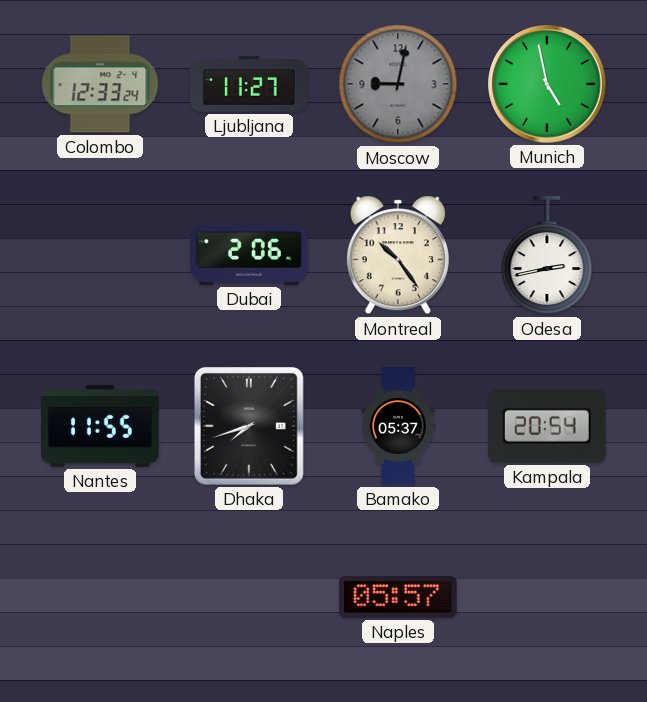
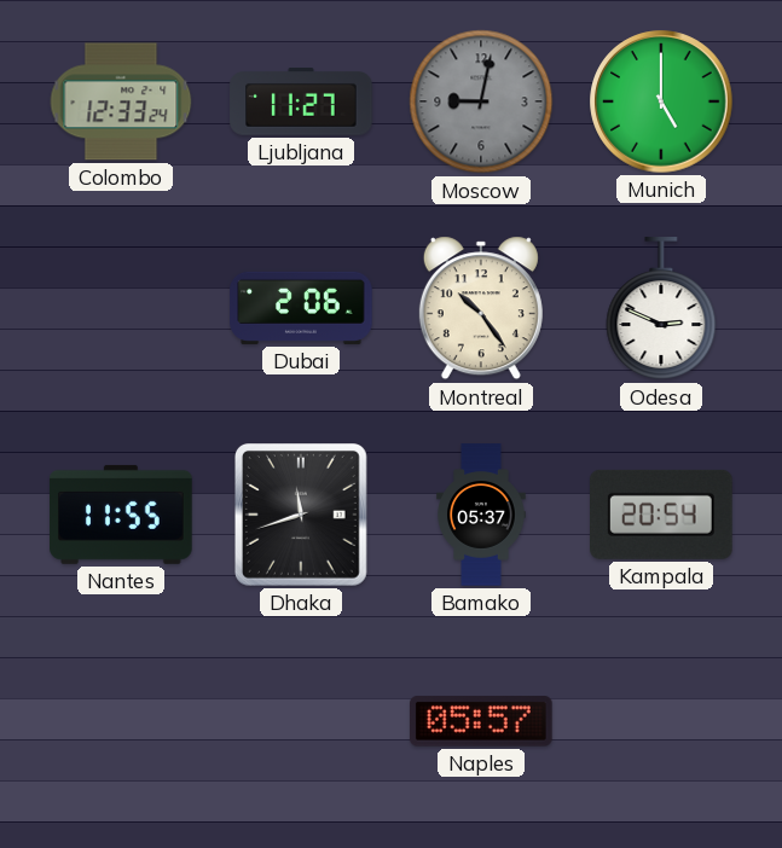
Munich: 4:58 -> 5:00
Odesa: 2:43 -> 2:49
Dhaka: 7:42 -> 11:42
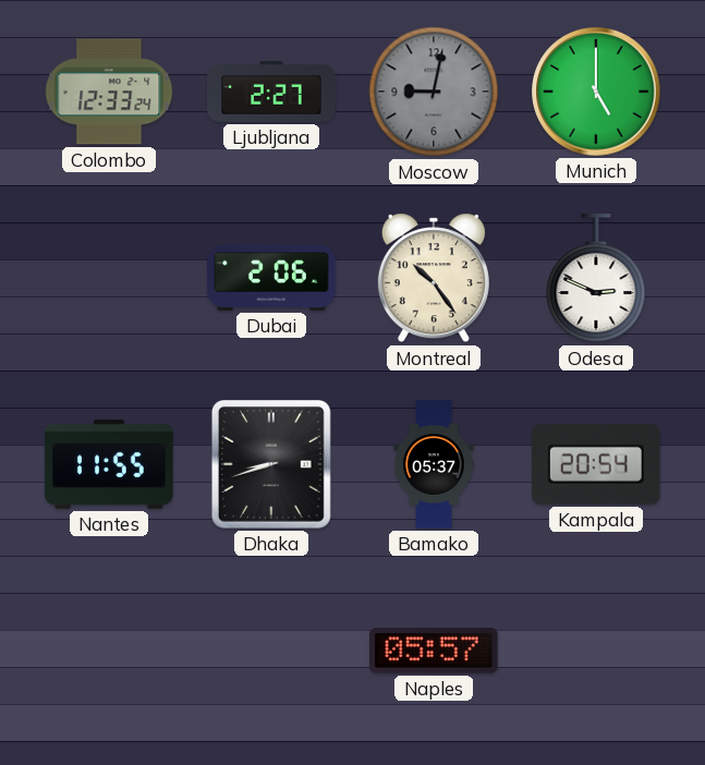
Ljubljana: 11:27 -> 2:27
Dhaka: 11:42 -> 8:42
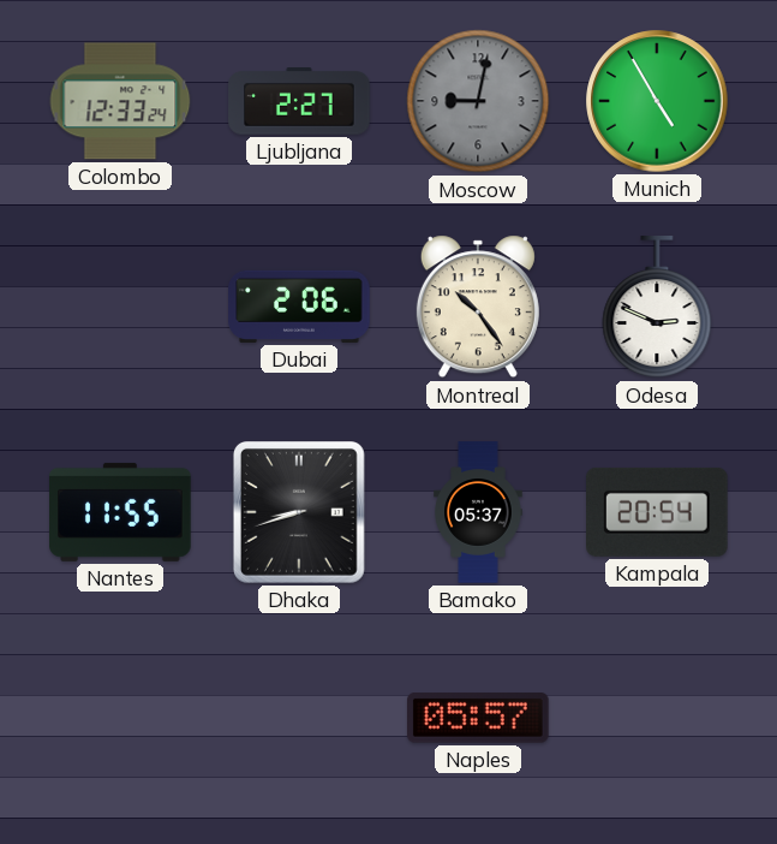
Munich: 5:00 -> 4:55
